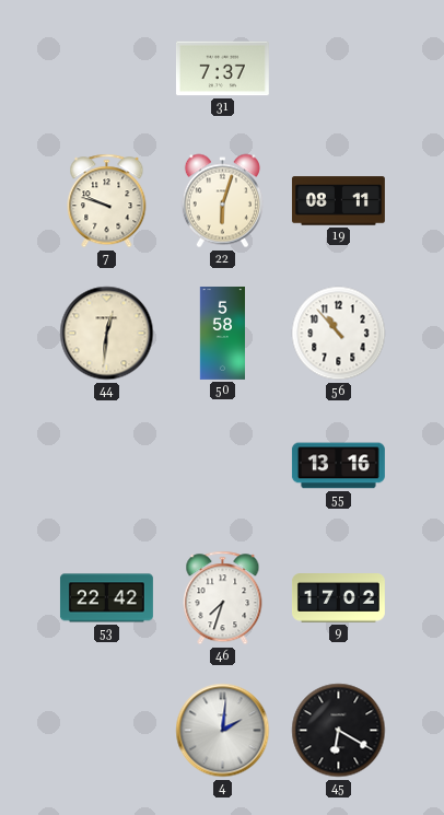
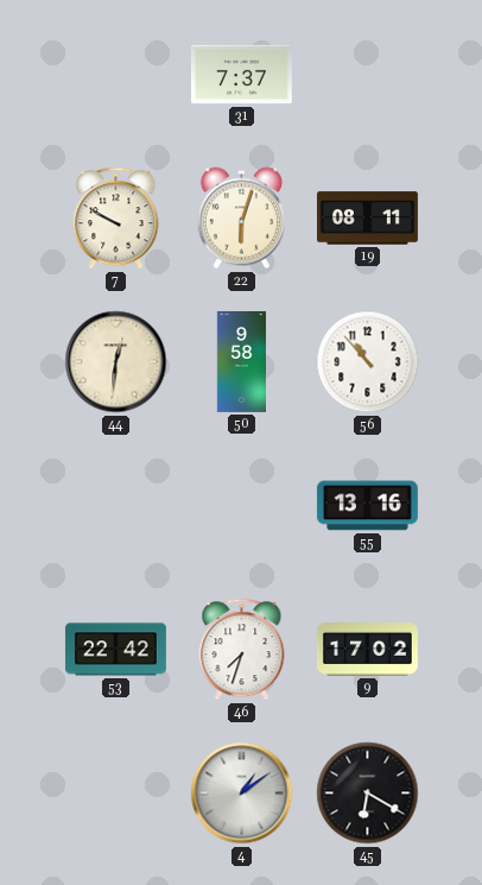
7: 9:48 -> 9:50
50: 5:58 -> 9:58
4: 2:01 -> 1:09
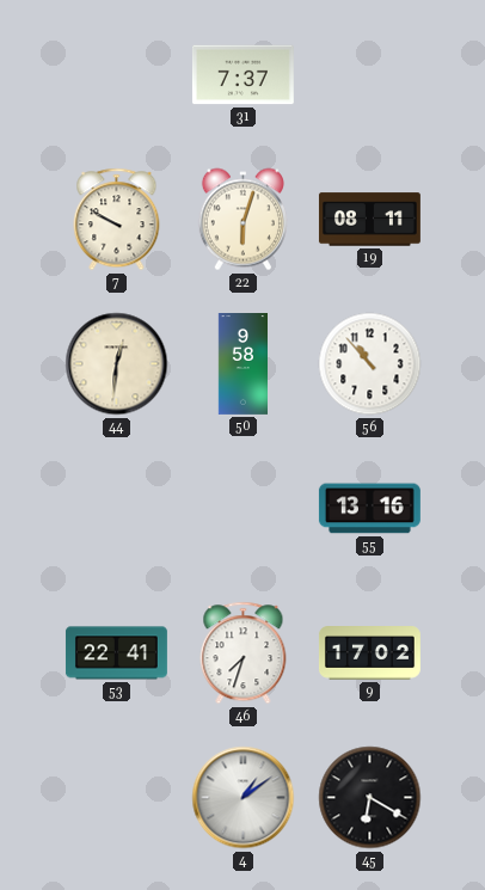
53: 22:42 -> 22:41
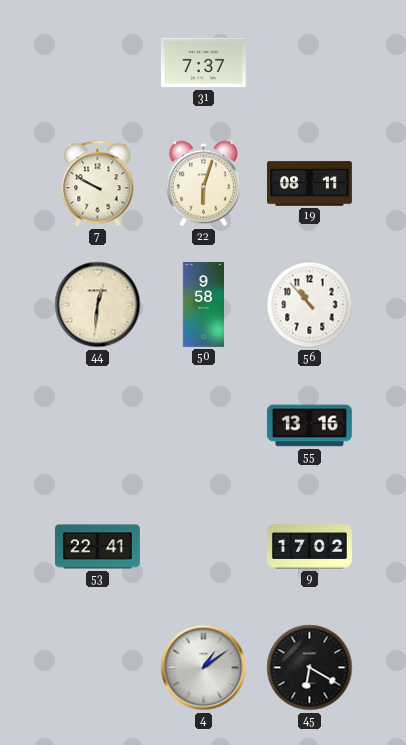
46: 7:33 -> none
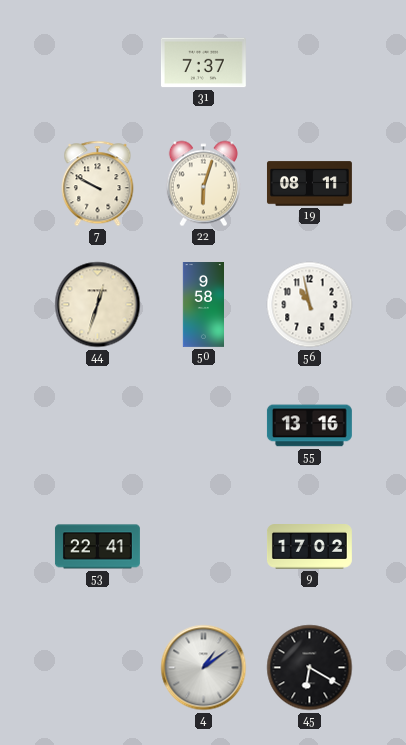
44: 12:31 -> 12:33
56: 10:53 -> 10:58
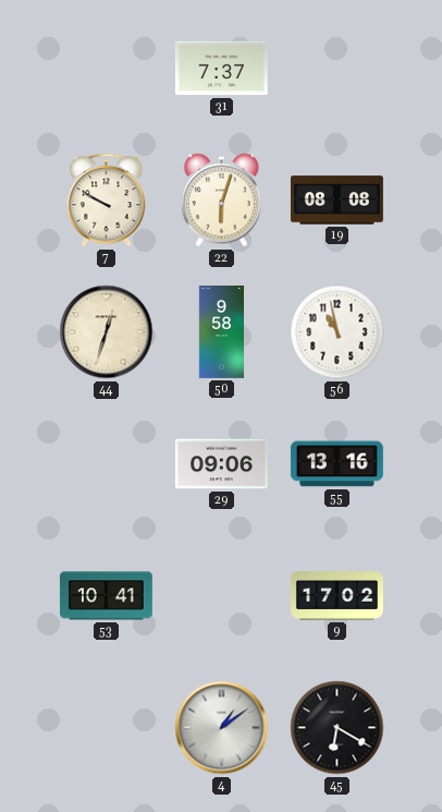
19: 08:11 -> 08:08
29: none -> 09:06
53: 22:41 -> 10:41
